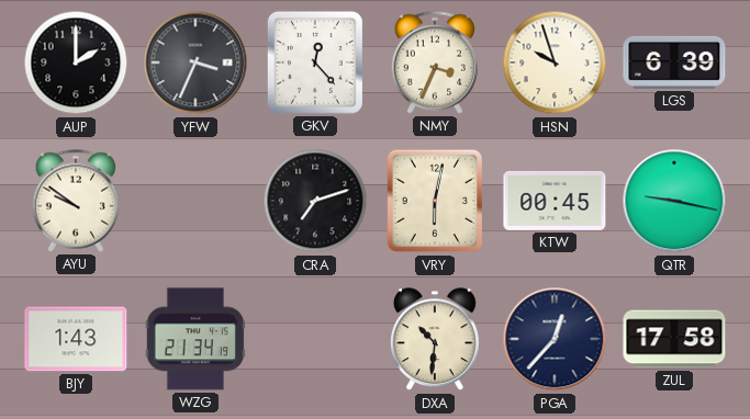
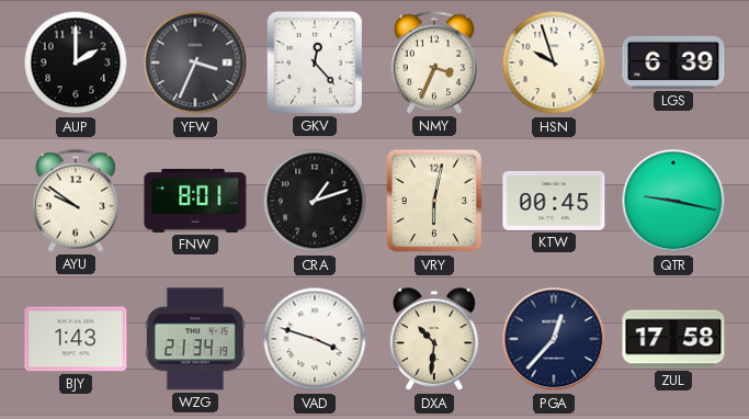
FNW: none -> 8:01
CRA: 7:12 -> 1:12
VAD: none -> 3:48
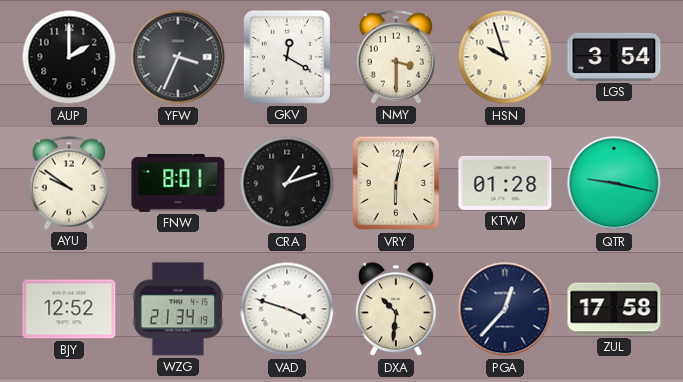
GKV: 12:23 -> 12:20
NMY: 3:34 -> 3:30
LGS: 6:39 -> 3:54
KTW: 00:45 -> 01:28
BJY: 1:43 -> 12:52
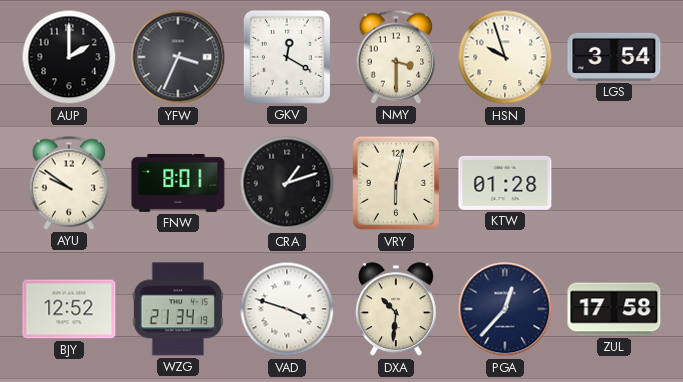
QTR: 9:17 -> none
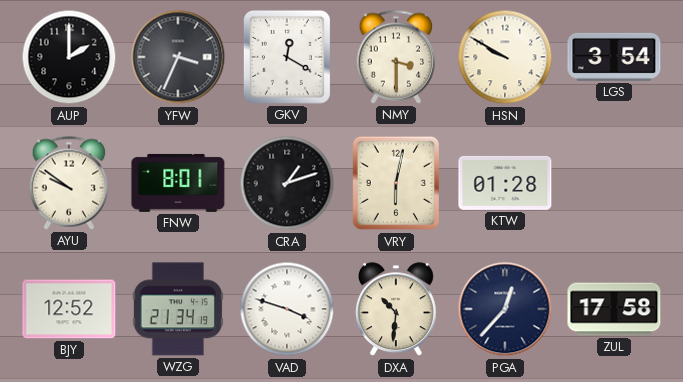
HSN: 9:57 -> 9:50
